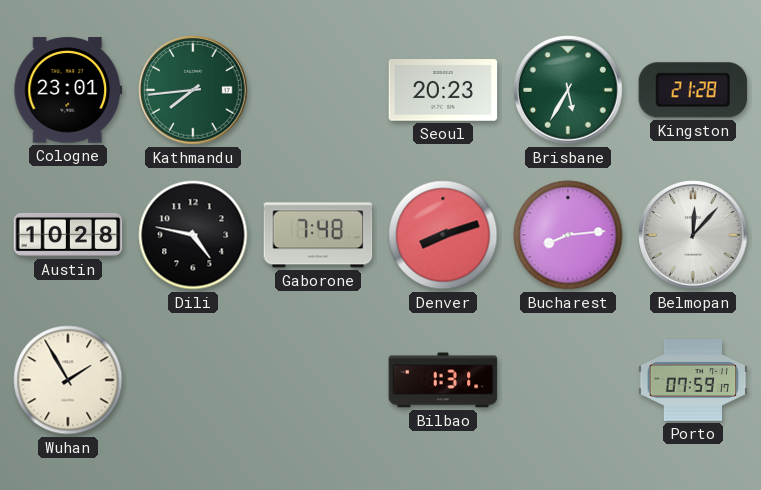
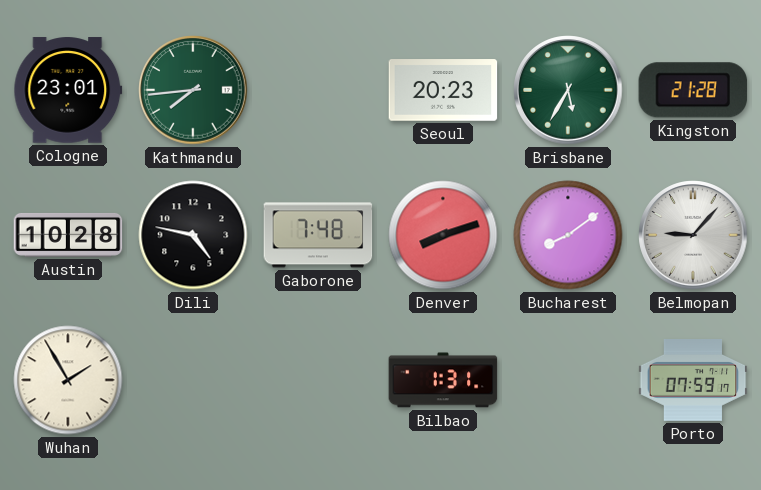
Bucharest: 8:14 -> 8:09
Belmopan: 12:07 -> 9:07
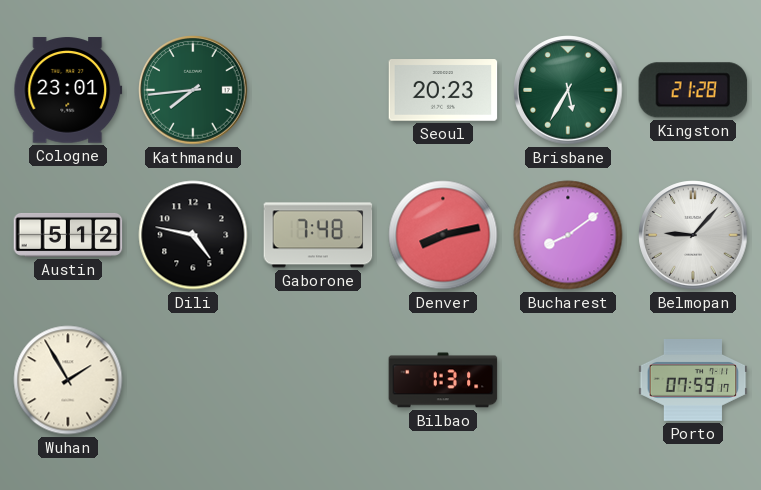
Austin: 10:28 -> 5:12
Denver: 8:12 -> 8:13
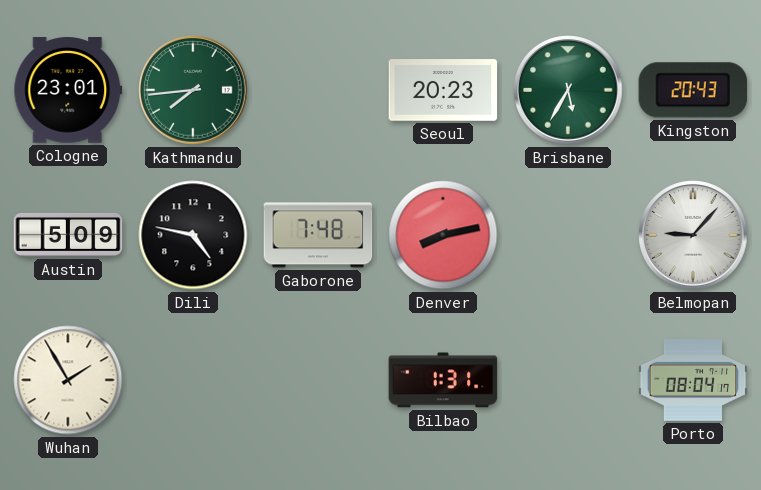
Kingston: 21:28 -> 20:43
Austin: 5:12 -> 5:09
Bucharest: 8:09 -> none
Porto: 07:59 -> 08:04
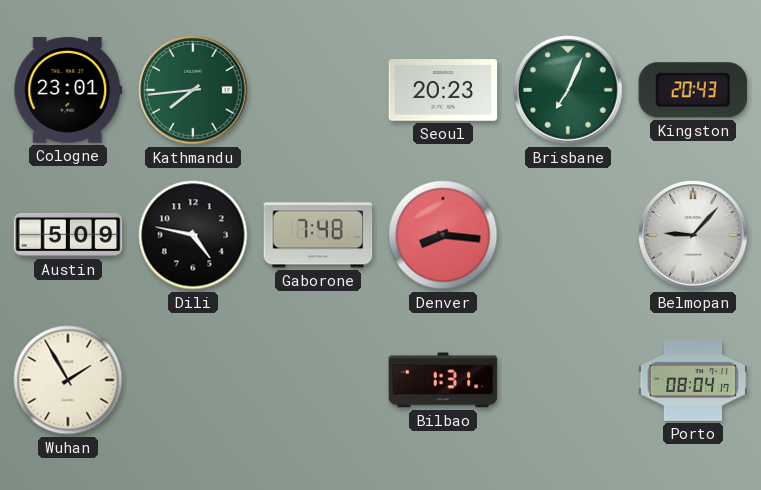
Brisbane: 5:35 -> 7:04
Denver: 8:13 -> 8:16
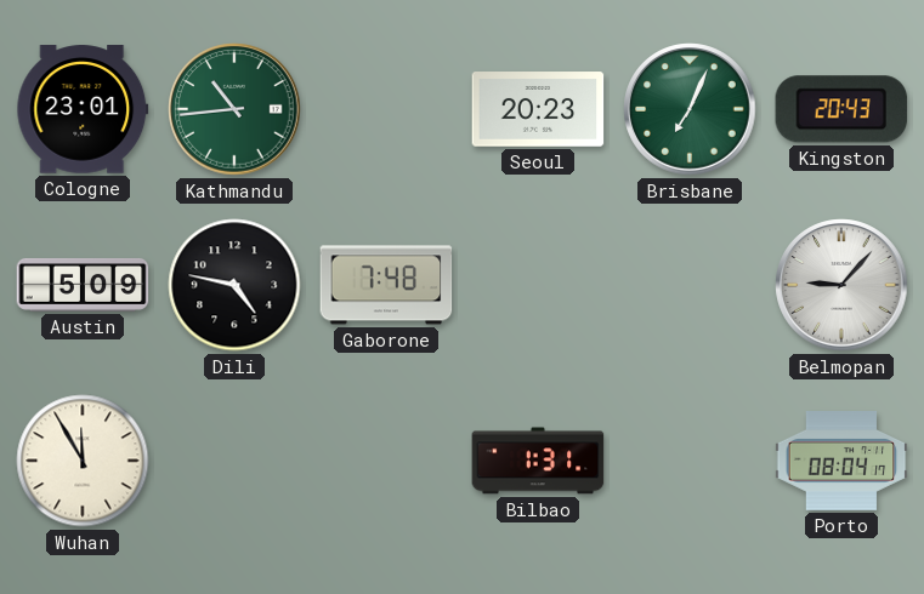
Kathmandu: 7:44 -> 10:44
Denver: 8:16 -> none
Wuhan: 1:55 -> 11:55
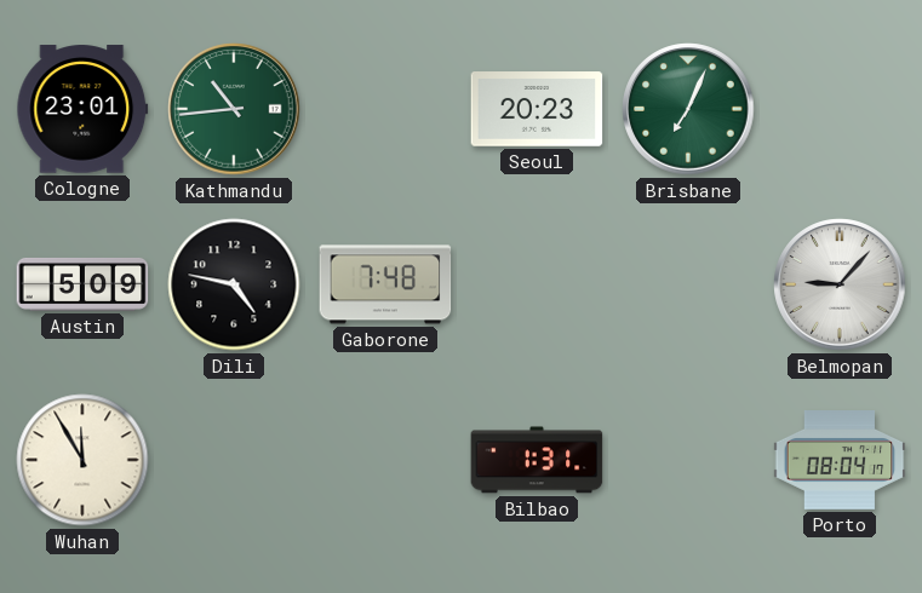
Kingston: 20:43 -> none
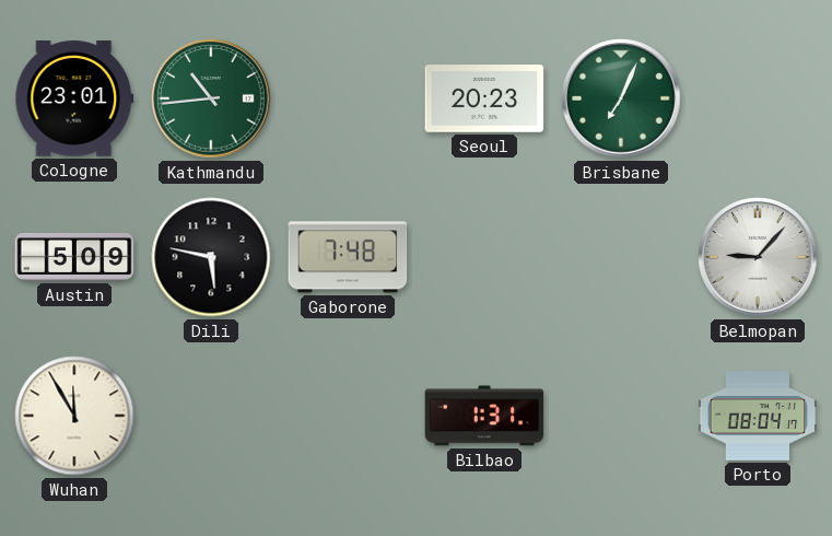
Dili: 4:47 -> 5:47
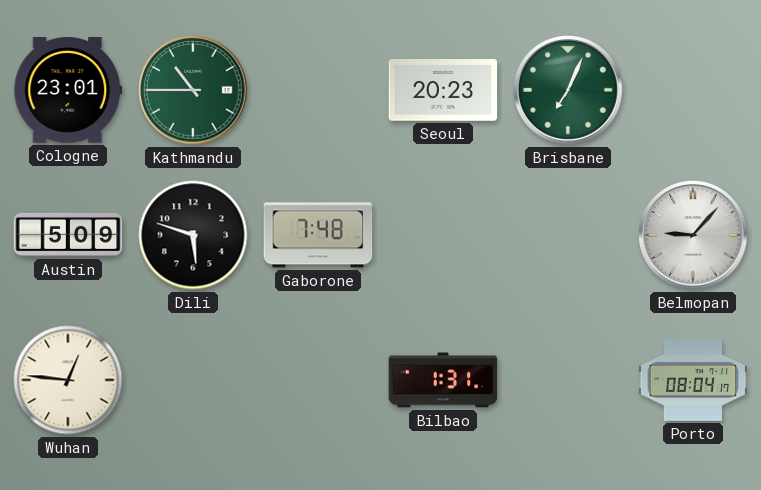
Kathmandu: 10:44 -> 10:45
Dili: 5:47 -> 5:48
Wuhan: 11:55 -> 12:46
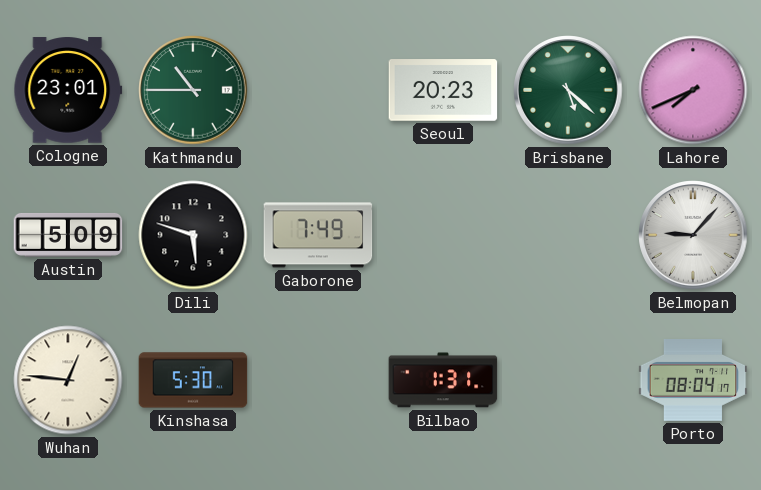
Brisbane: 7:04 -> 5:22
Lahore: none -> 7:41
Gaborone: 7:48 -> 7:49
Kinshasa: none -> 5:30
